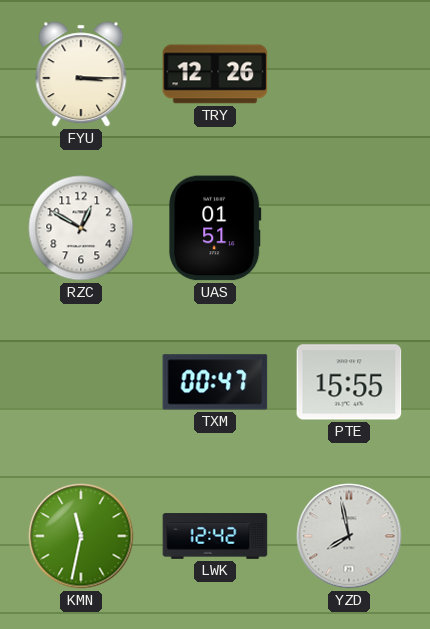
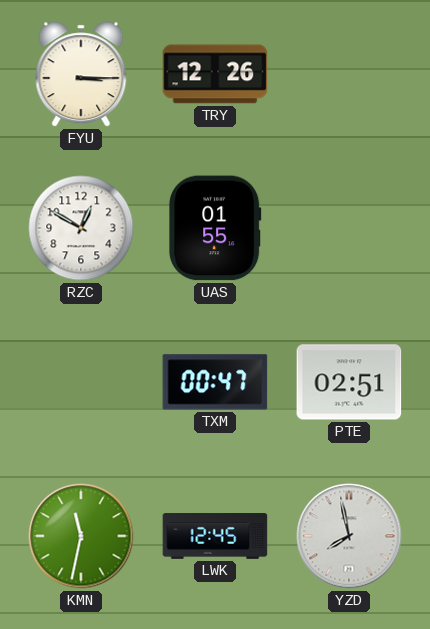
UAS: 01:51 -> 01:55
PTE: 15:55 -> 02:51
LWK: 12:42 -> 12:45
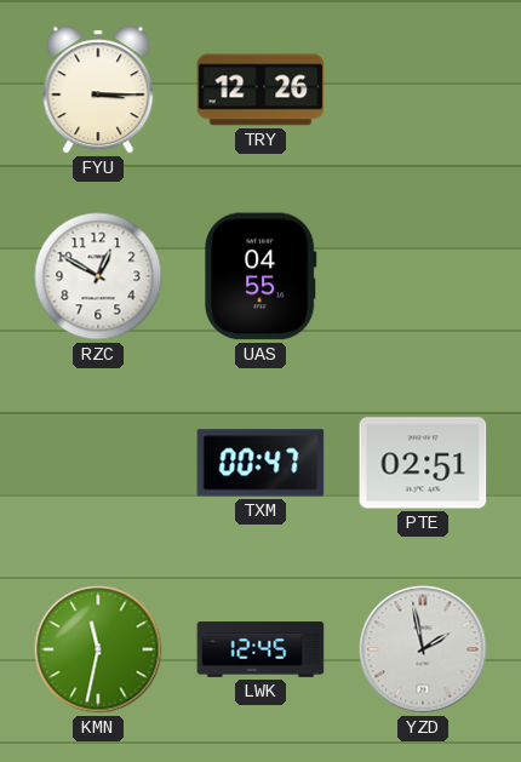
UAS: 01:55 -> 04:55
YZD: 7:58 -> 1:58
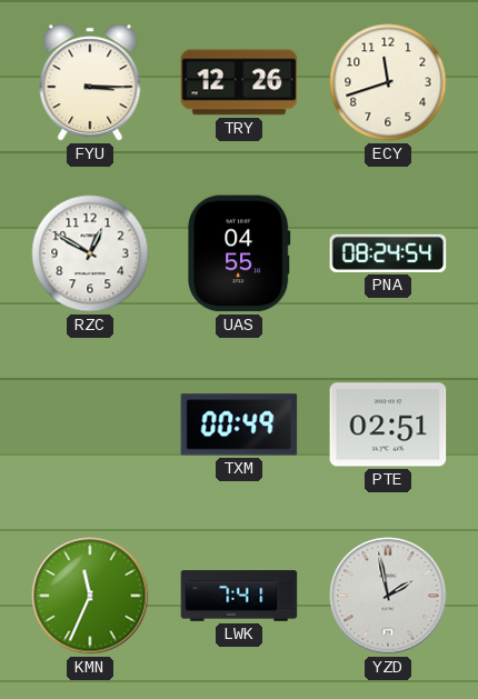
ECY: none -> 11:42
PNA: none -> 08:24
TXM: 00:47 -> 00:49
KMN: 11:32 -> 11:34
LWK: 12:45 -> 7:41
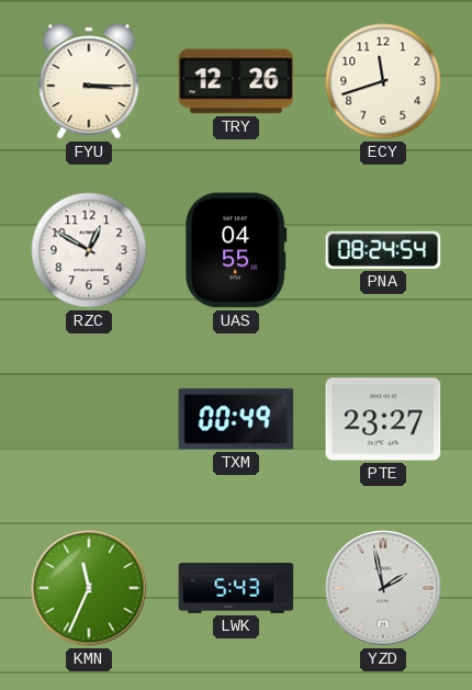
PTE: 02:51 -> 23:27
LWK: 7:41 -> 5:43
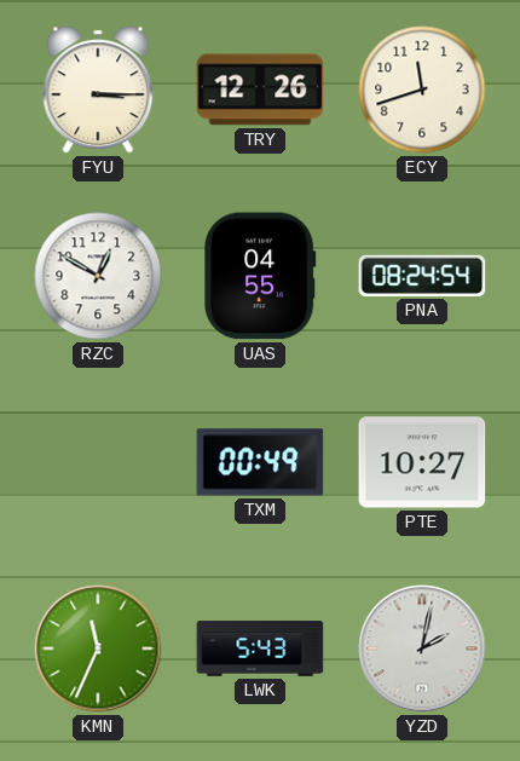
PTE: 23:27 -> 10:27
YZD: 1:58 -> 2:02
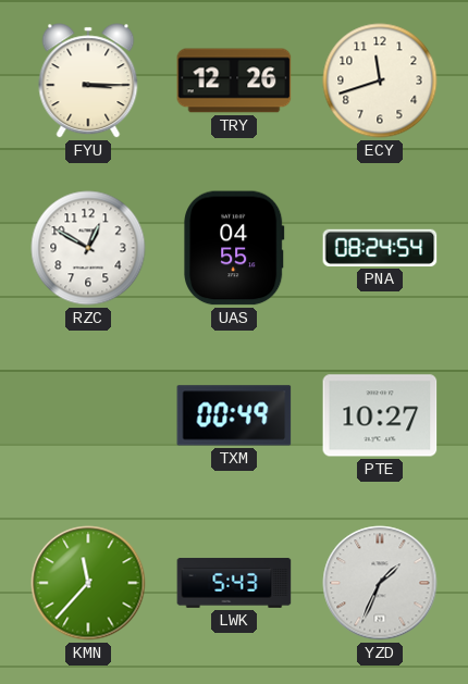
KMN: 11:34 -> 11:37
YZD: 2:02 -> 1:34
